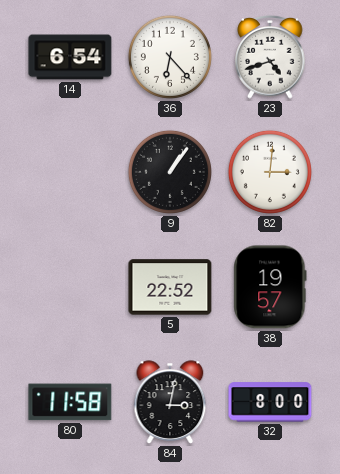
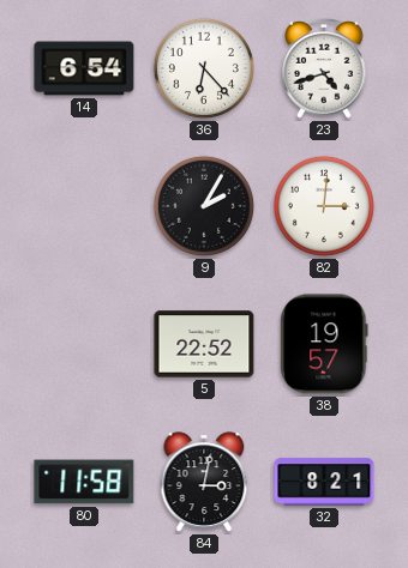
9: 1:06 -> 2:05
32: 8:00 -> 8:21
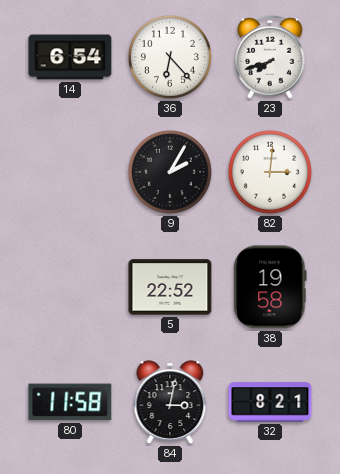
23: 4:42 -> 7:42
38: 19:57 -> 19:58
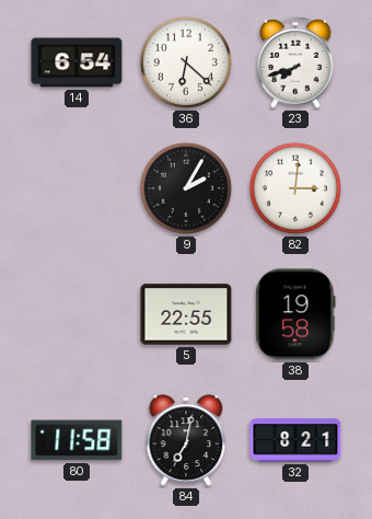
36: 6:23 -> 6:22
5: 22:52 -> 22:55
84: 3:02 -> 7:02
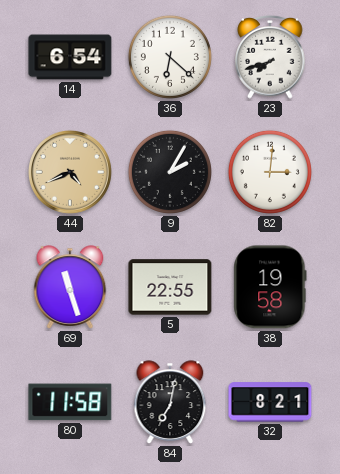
44: none -> 4:41
69: none -> 11:27
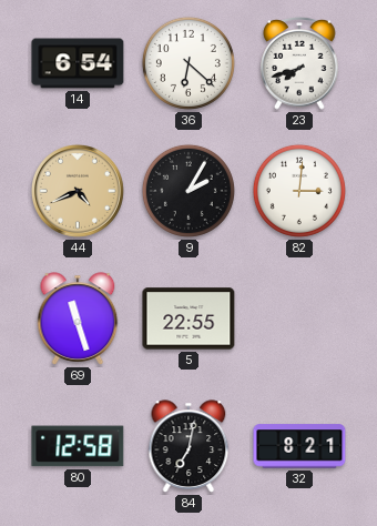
38: 19:58 -> none
80: 11:58 -> 12:58
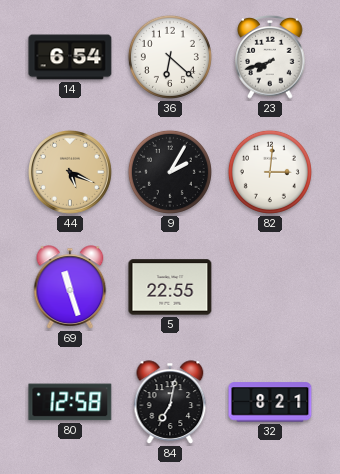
44: 4:41 -> 5:19
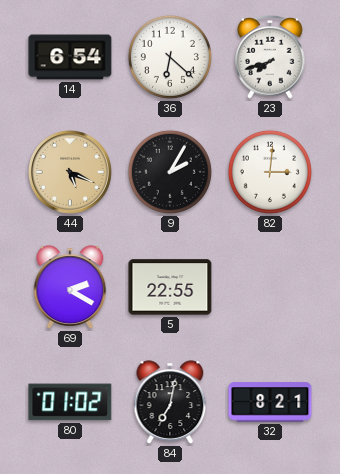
69: 11:27 -> 2:20
80: 12:58 -> 01:02
